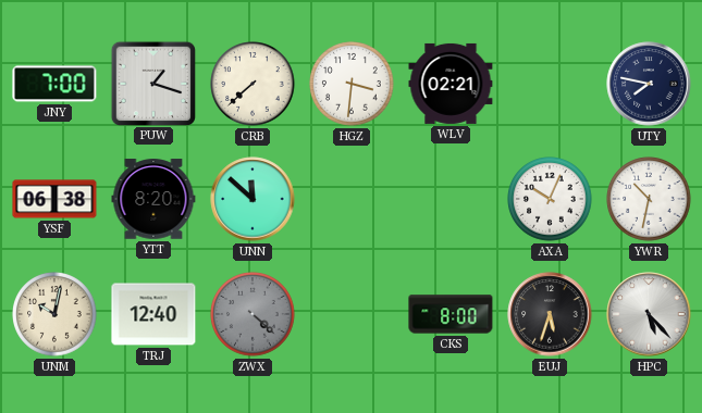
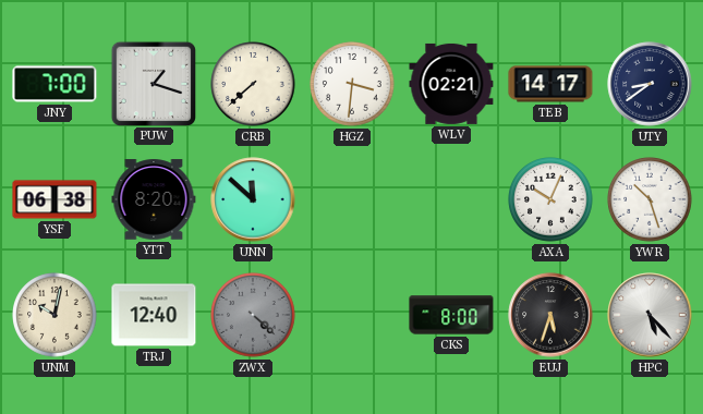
TEB: none -> 14:17
UTY: 7:47 -> 8:39
YWR: 10:32 -> 10:27
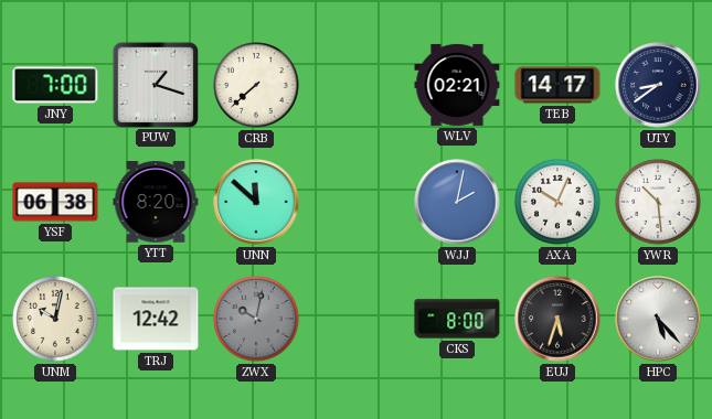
HGZ: 3:31 -> none
WJJ: none -> 2:02
YWR: 10:27 -> 10:29
TRJ: 12:40 -> 12:42
ZWX: 4:22 -> 10:02
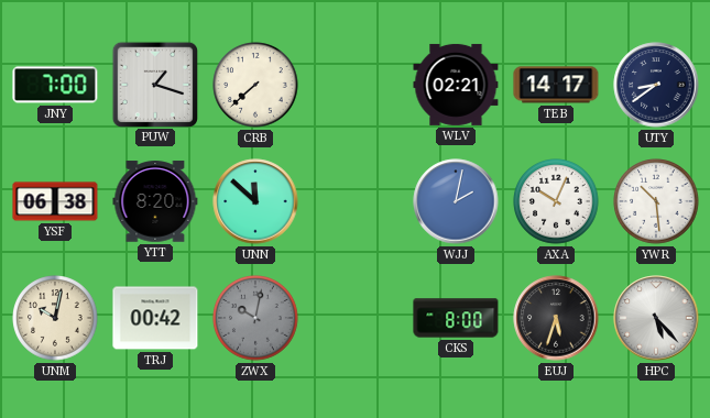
TRJ: 12:42 -> 00:42
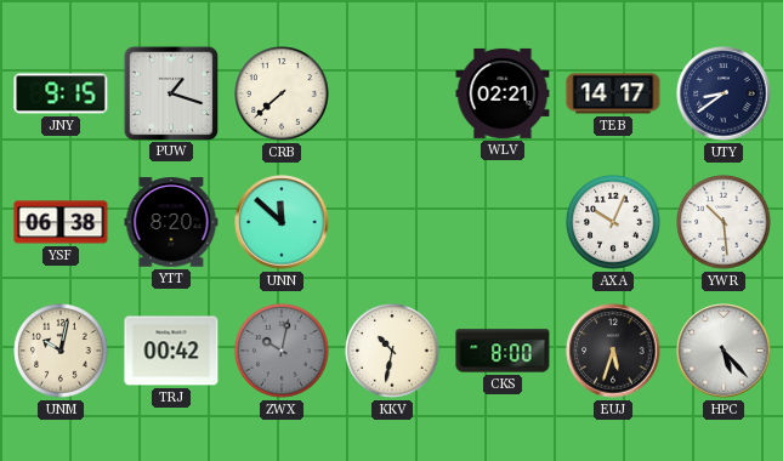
JNY: 7:00 -> 9:15
WJJ: 2:02 -> none
KKV: none -> 10:32
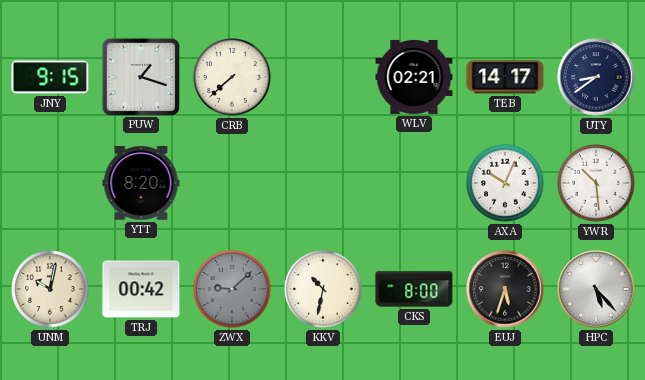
YSF: 06:38 -> none
UNN: 11:52 -> none
ZWX: 10:02 -> 9:08
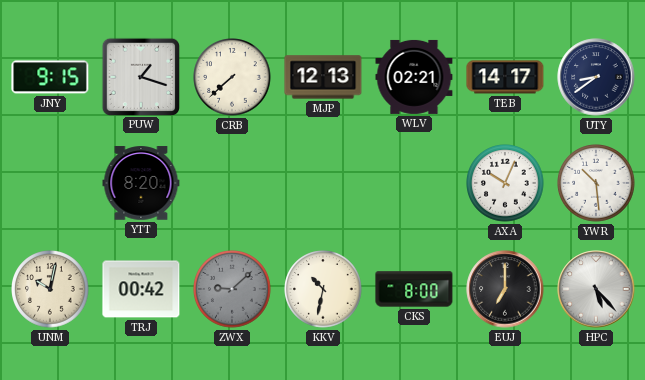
MJP: none -> 12:13
EUJ: 5:33 -> 7:00
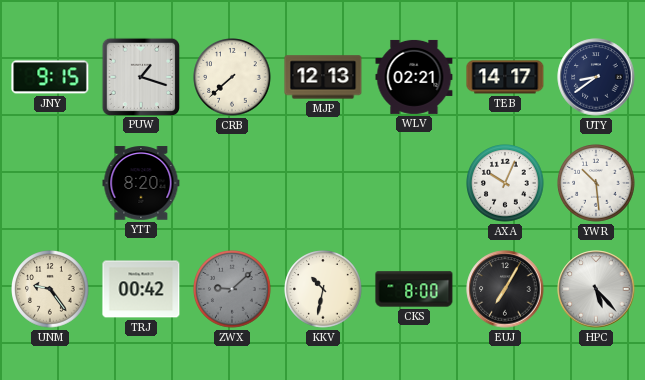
UNM: 10:02 -> 9:24
EUJ: 7:00 -> 7:05
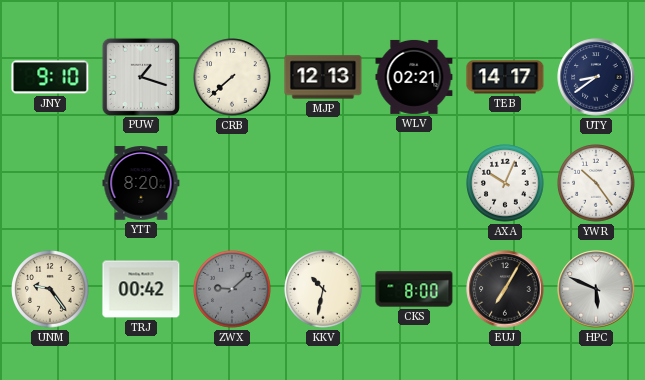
JNY: 9:15 -> 9:10
YWR: 10:29 -> 10:24
HPC: 5:23 -> 5:49
